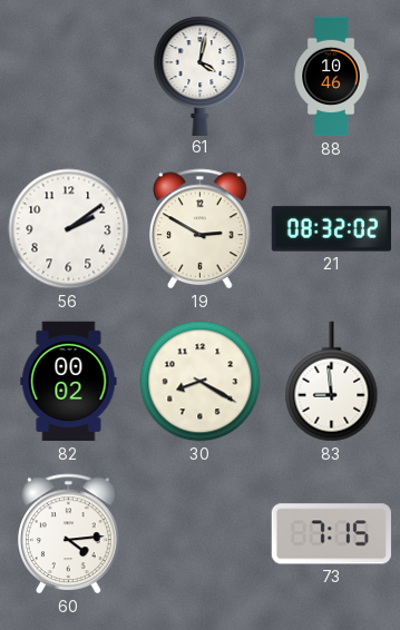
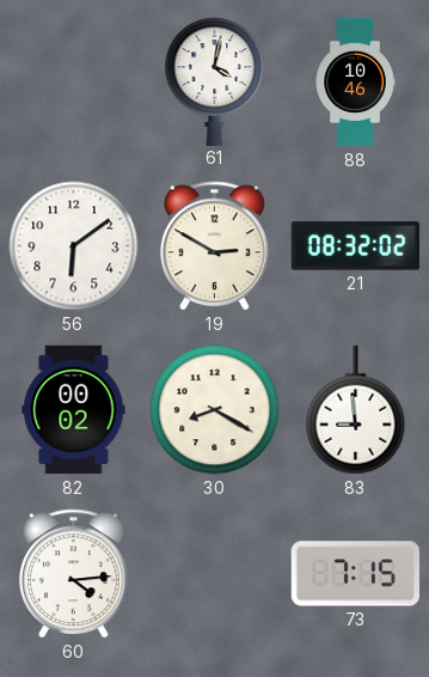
56: 2:09 -> 6:09
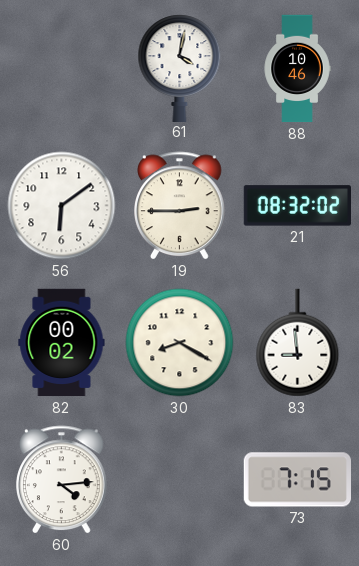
19: 2:50 -> 2:45
